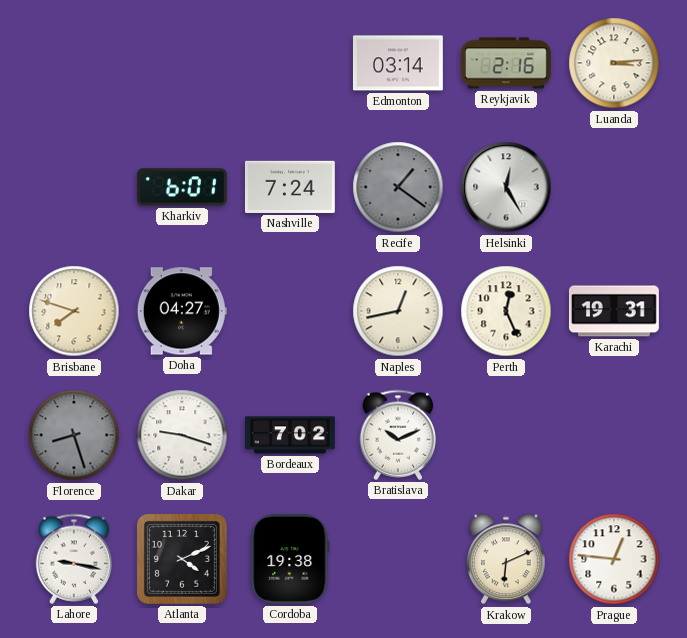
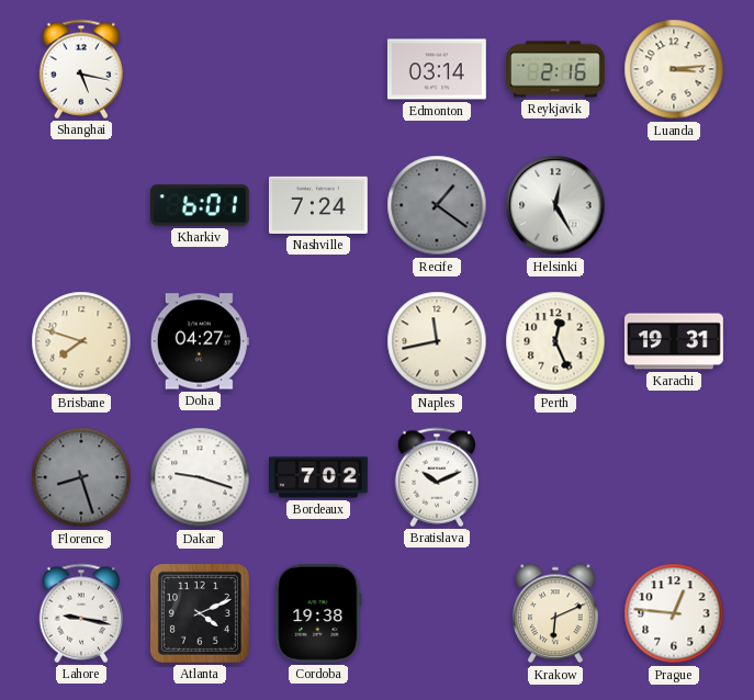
Shanghai: none -> 5:17
Naples: 12:43 -> 11:43
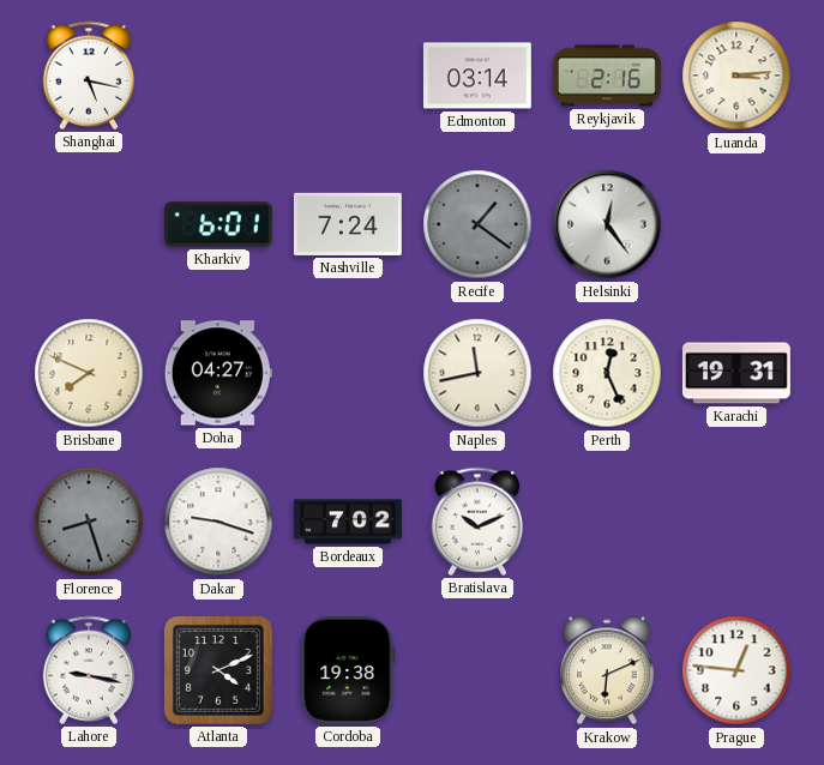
Helsinki: 12:25 -> 12:24
Brisbane: 7:48 -> 7:49
